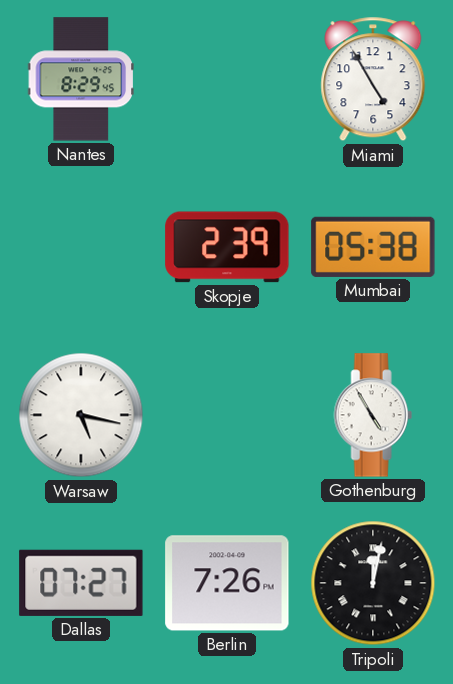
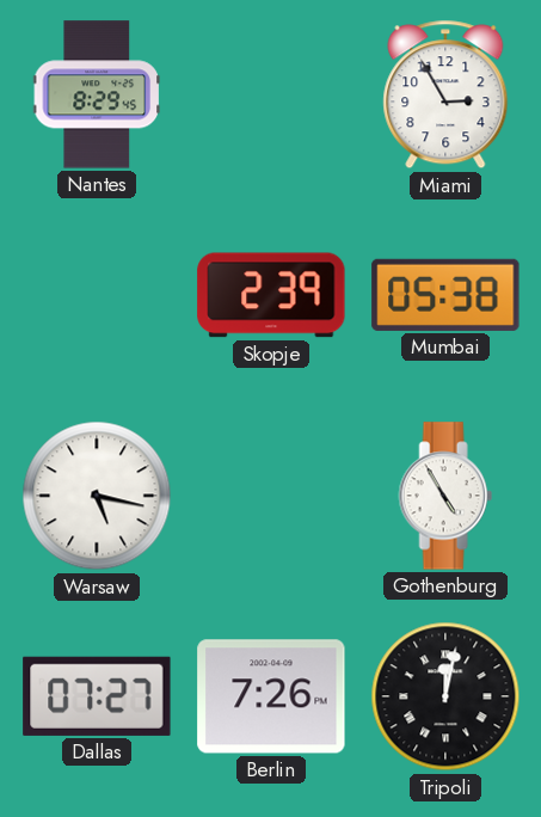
Miami: 4:55 -> 2:55
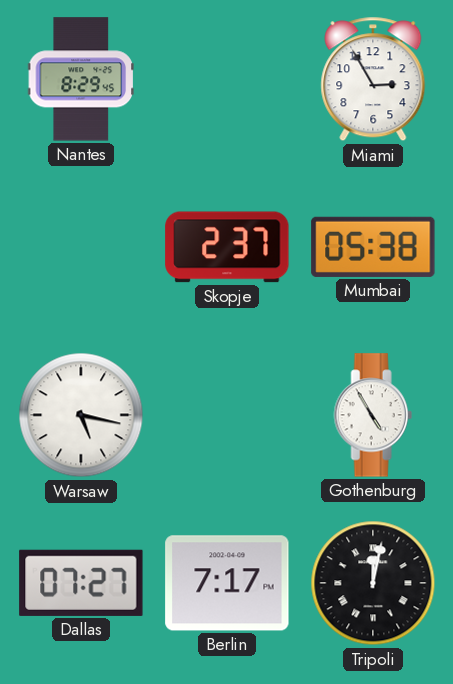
Skopje: 2:39 -> 2:37
Berlin: 7:26 -> 7:17
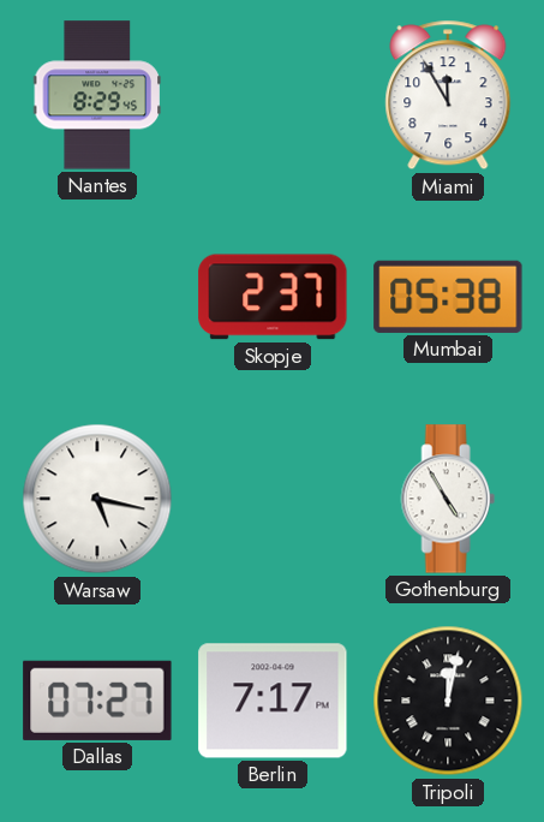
Miami: 2:55 -> 11:55
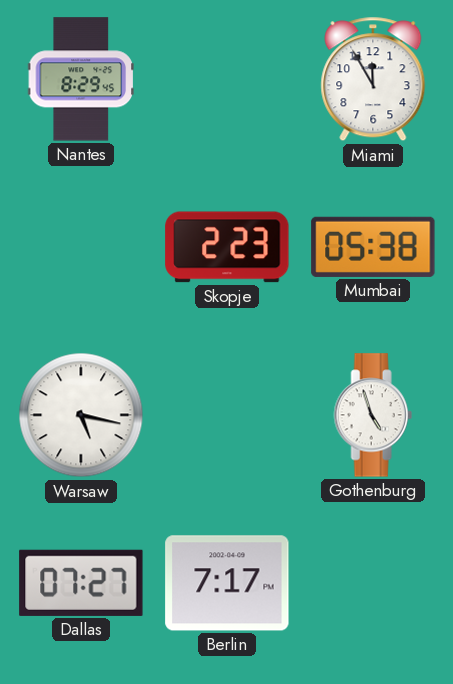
Skopje: 2:37 -> 2:23
Gothenburg: 4:55 -> 4:57
Tripoli: 12:02 -> none
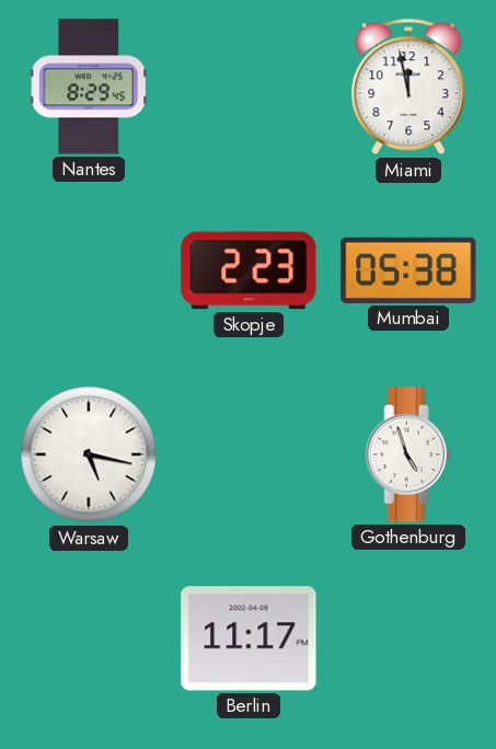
Miami: 11:55 -> 11:58
Dallas: 07:27 -> none
Berlin: 7:17 -> 11:17
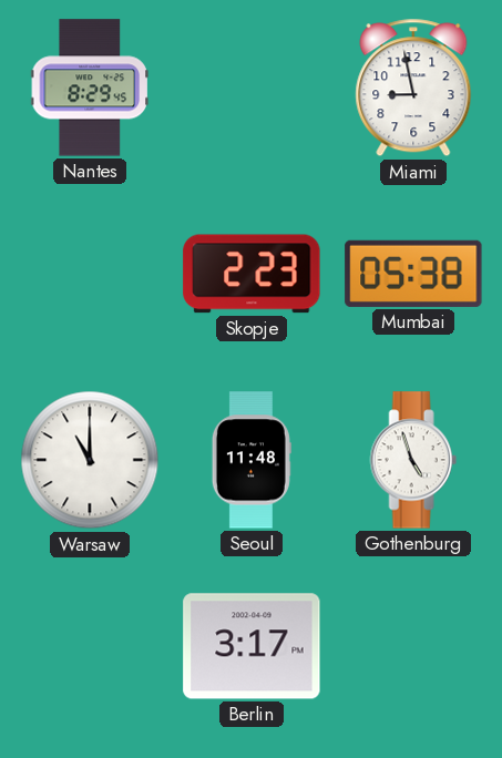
Miami: 11:58 -> 8:58
Warsaw: 5:17 -> 11:00
Seoul: none -> 11:48
Berlin: 11:17 -> 3:17
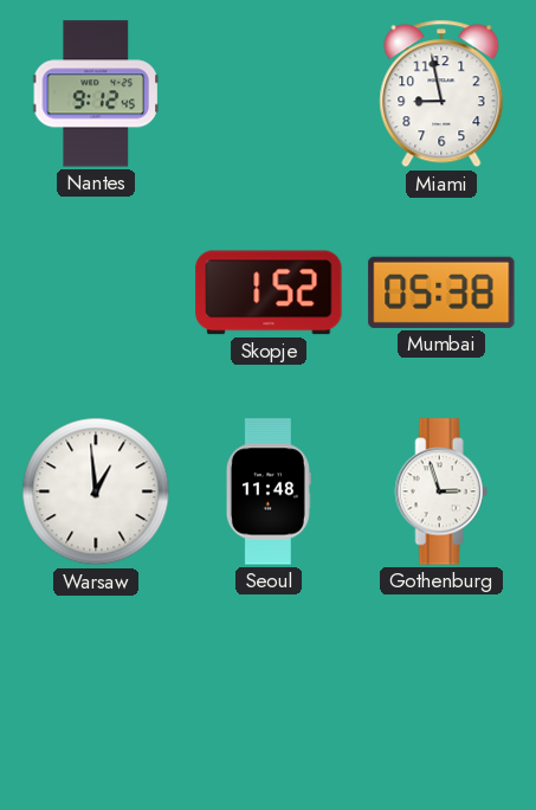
Nantes: 8:29 -> 9:12
Skopje: 2:23 -> 1:52
Warsaw: 11:00 -> 12:59
Gothenburg: 4:57 -> 2:57
Berlin: 3:17 -> none
